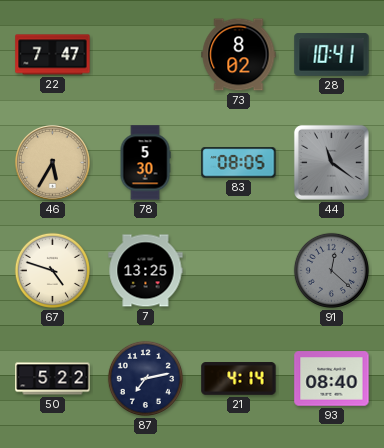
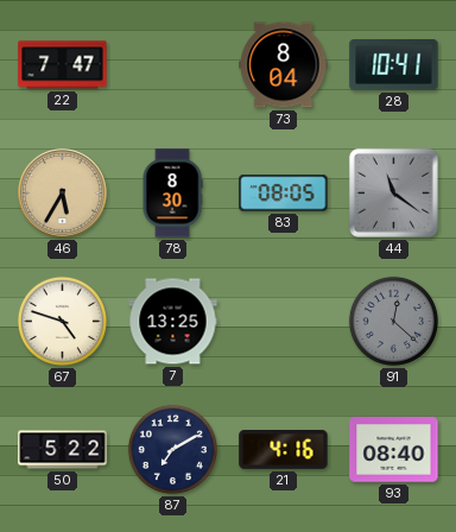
73: 8:02 -> 8:04
78: 5:30 -> 8:30
87: 7:13 -> 7:10
21: 4:14 -> 4:16
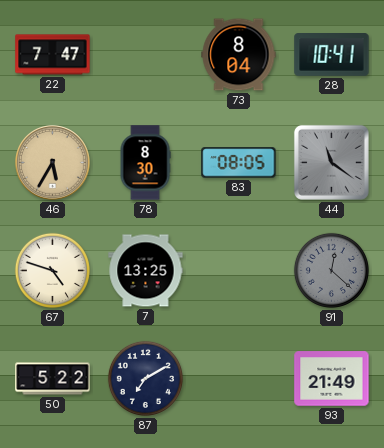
21: 4:16 -> none
93: 08:40 -> 21:49
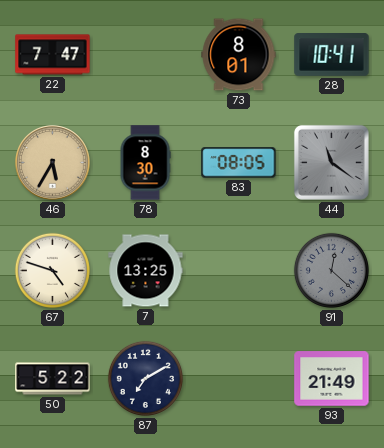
73: 8:04 -> 8:01
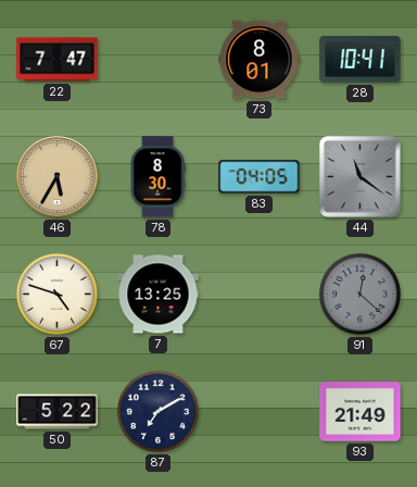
83: 08:05 -> 04:05
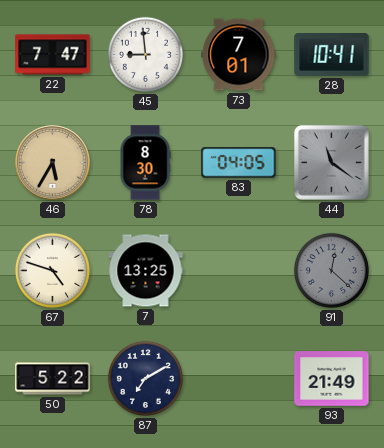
45: none -> 8:59
73: 8:01 -> 7:01
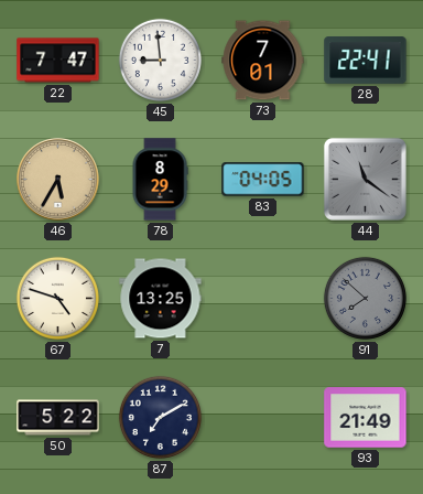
28: 10:41 -> 22:41
78: 8:30 -> 8:29
91: 12:22 -> 7:52
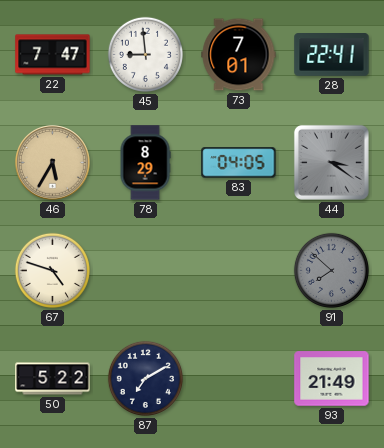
44: 11:21 -> 3:21
7: 13:25 -> none
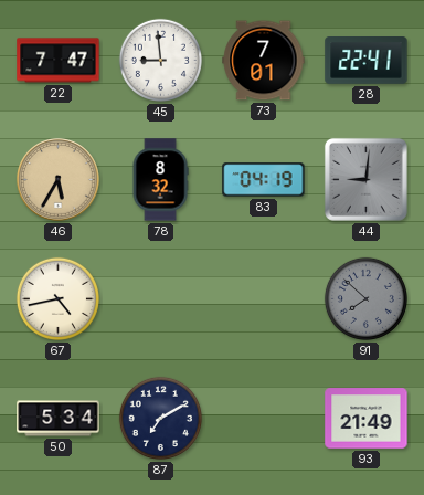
78: 8:29 -> 8:32
83: 04:05 -> 04:19
44: 3:21 -> 9:01
67: 4:48 -> 4:43
50: 5:22 -> 5:34
